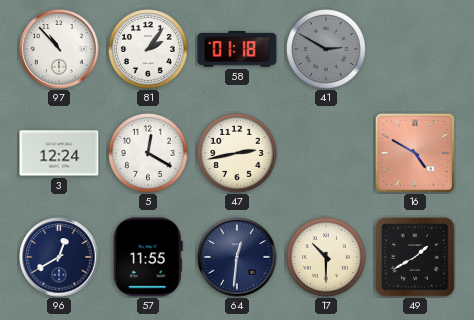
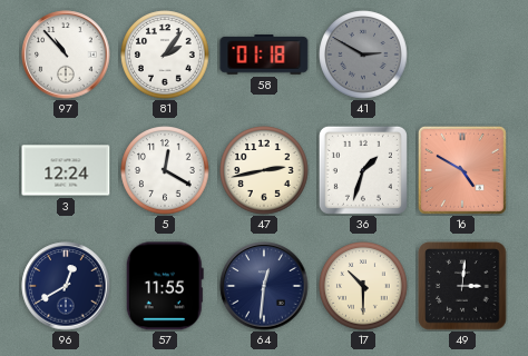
36: none -> 1:33
49: 1:40 -> 3:01
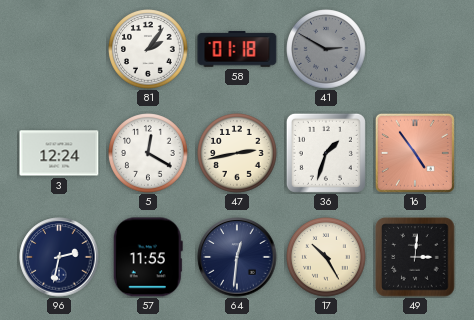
97: 10:53 -> none
16: 4:50 -> 4:54
96: 12:40 -> 2:32
17: 10:30 -> 10:25
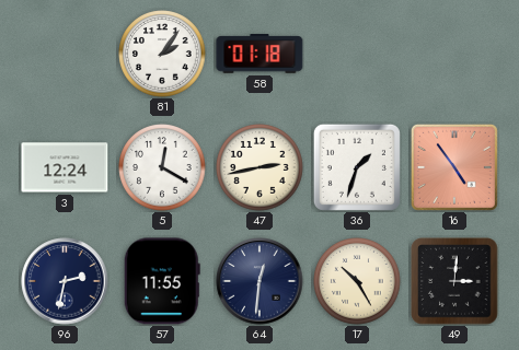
41: 2:50 -> none
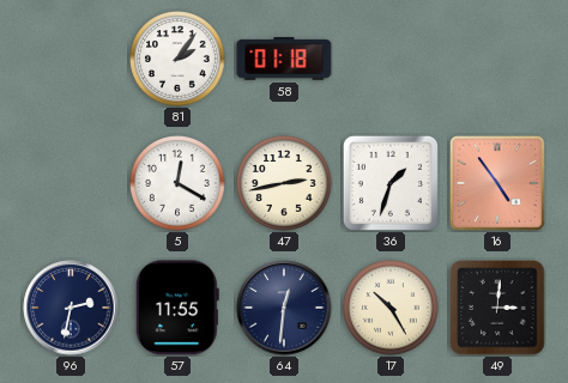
3: 12:24 -> none
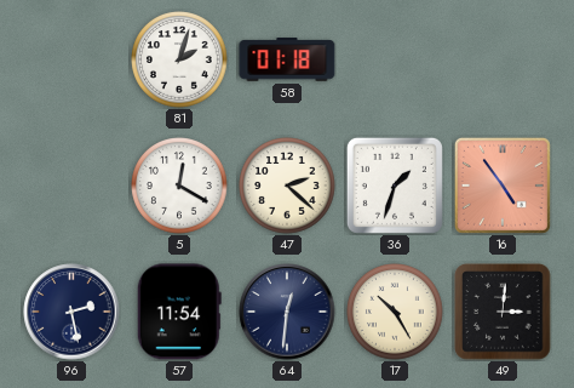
81: 2:06 -> 2:03
47: 2:43 -> 2:22
96: 2:32 -> 2:28
57: 11:55 -> 11:54
